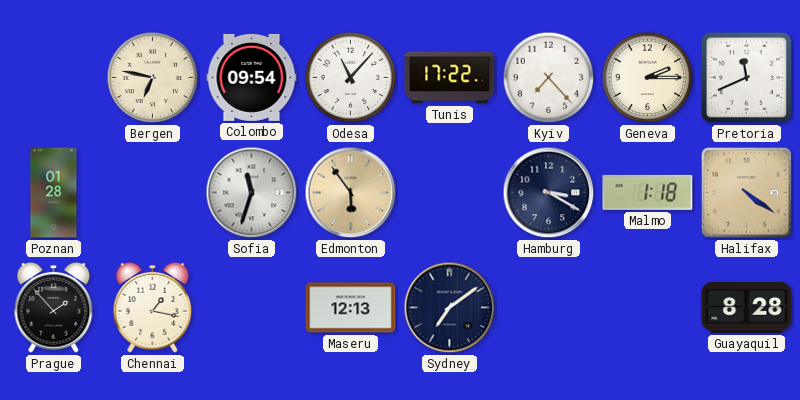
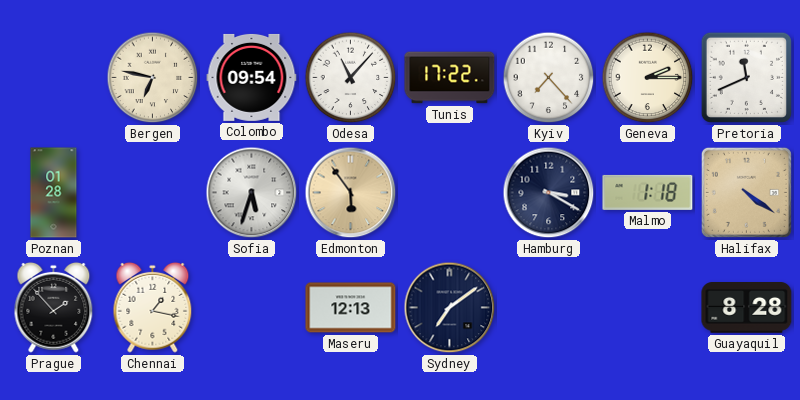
Sofia: 11:33 -> 5:33
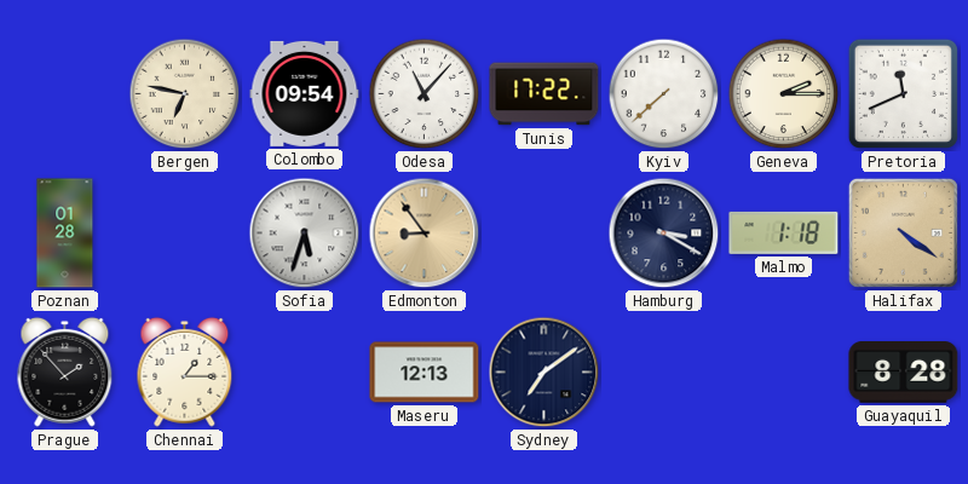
Kyiv: 7:23 -> 7:38
Edmonton: 5:54 -> 8:54
Chennai: 1:17 -> 1:15
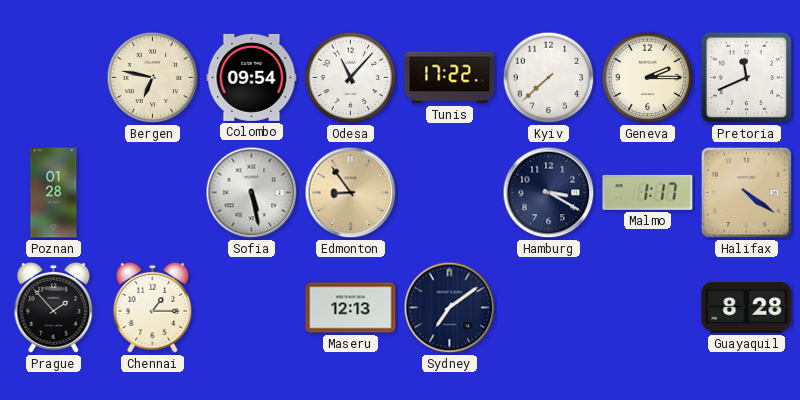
Sofia: 5:33 -> 5:28
Malmo: 1:18 -> 1:17
